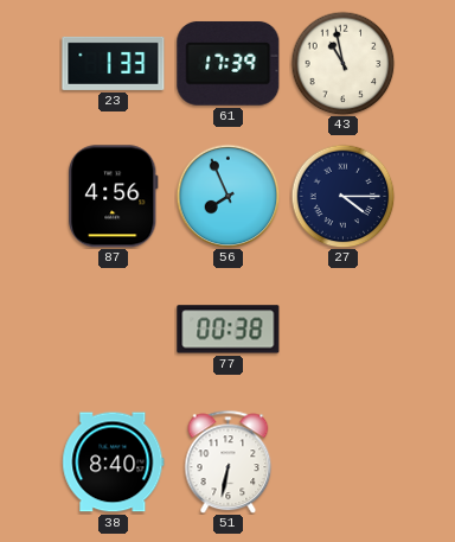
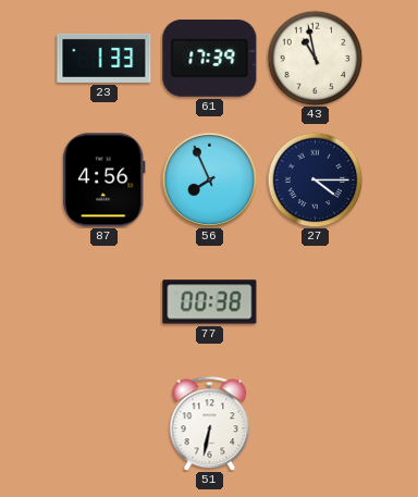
38: 8:40 -> none
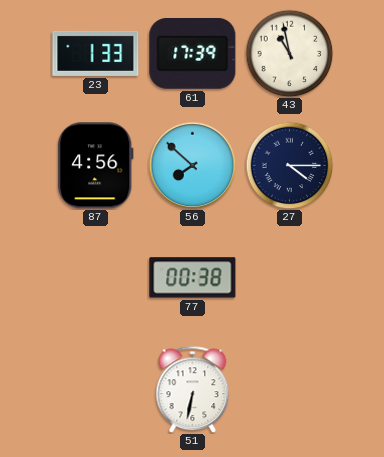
56: 7:56 -> 7:52
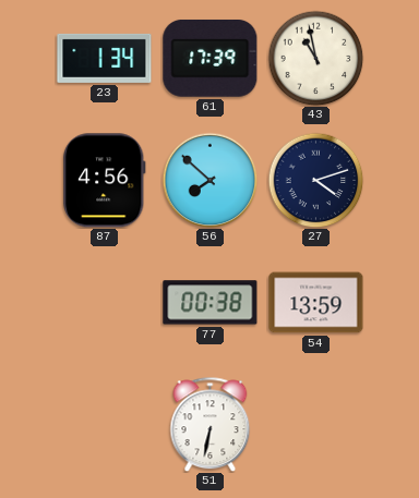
23: 1:33 -> 1:34
27: 4:15 -> 4:12
54: none -> 13:59
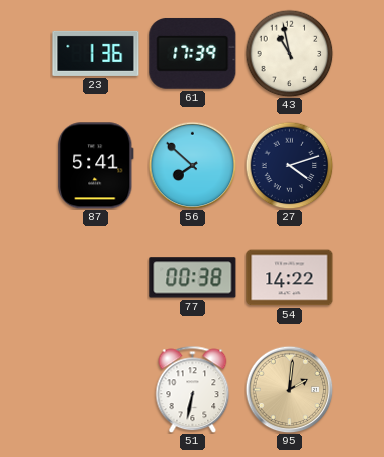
23: 1:34 -> 1:36
87: 4:56 -> 5:41
54: 13:59 -> 14:22
95: none -> 2:01
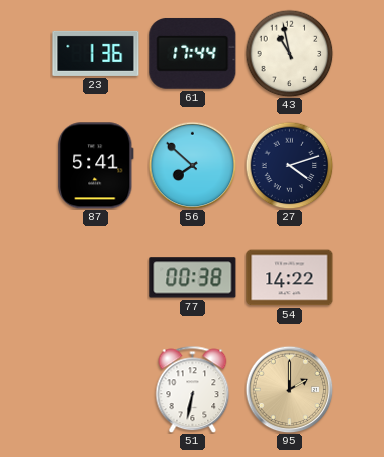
61: 17:39 -> 17:44
95: 2:01 -> 2:00
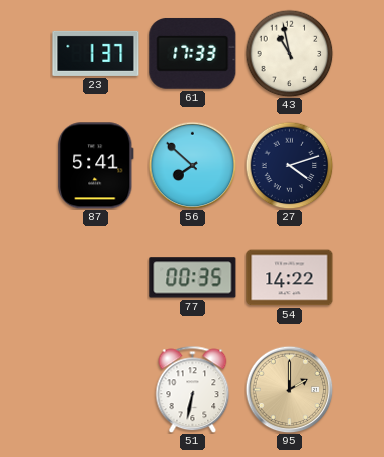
23: 1:36 -> 1:37
61: 17:44 -> 17:33
77: 00:38 -> 00:35
